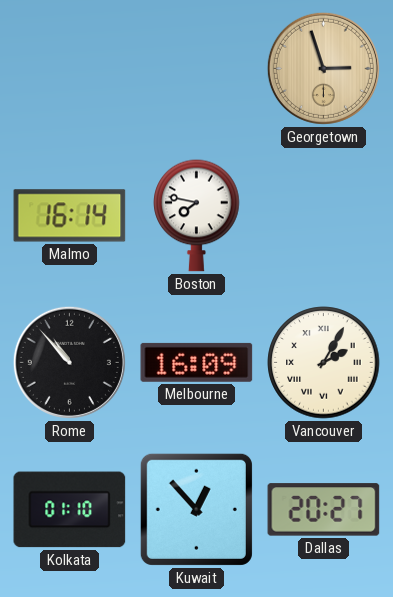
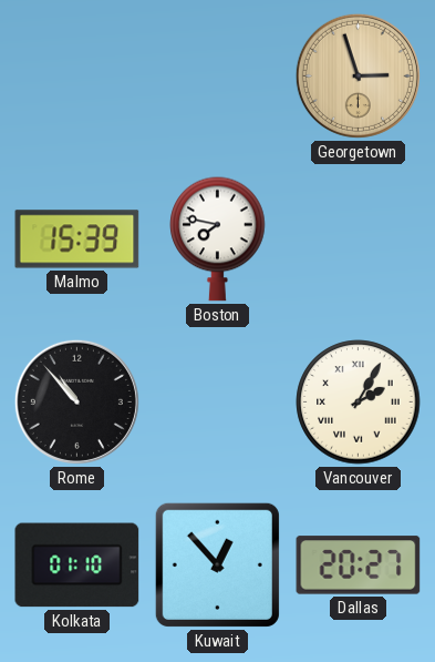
Malmo: 16:14 -> 15:39
Melbourne: 16:09 -> none
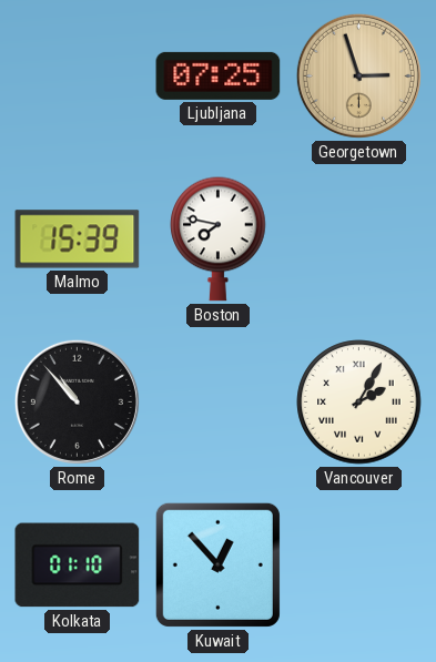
Ljubljana: none -> 07:25
Dallas: 20:27 -> none
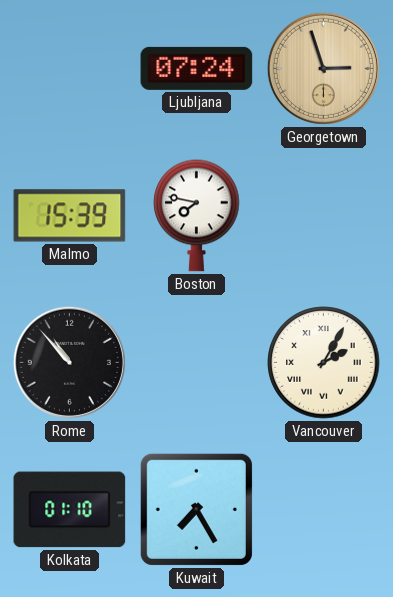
Ljubljana: 07:25 -> 07:24
Kuwait: 12:53 -> 7:25
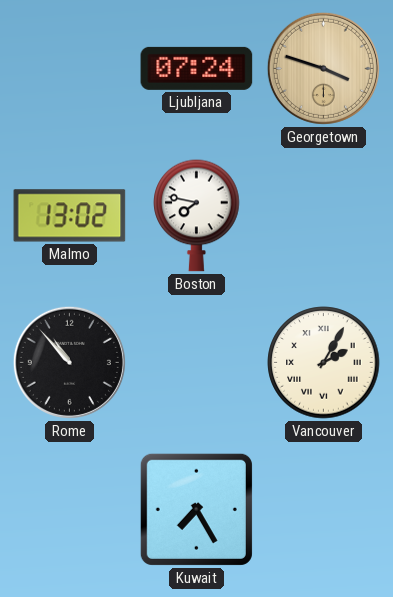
Georgetown: 2:57 -> 3:48
Malmo: 15:39 -> 13:02
Kolkata: 01:10 -> none
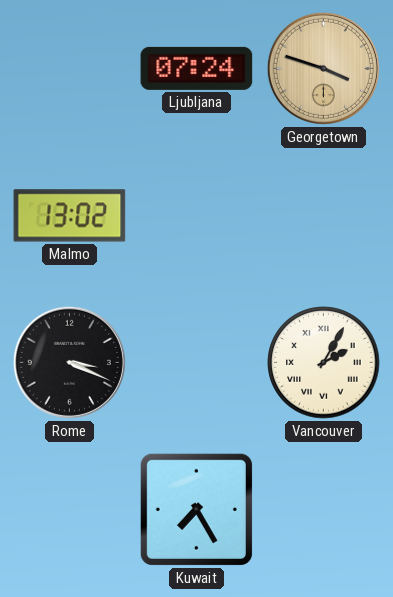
Boston: 7:47 -> none
Rome: 10:53 -> 3:19
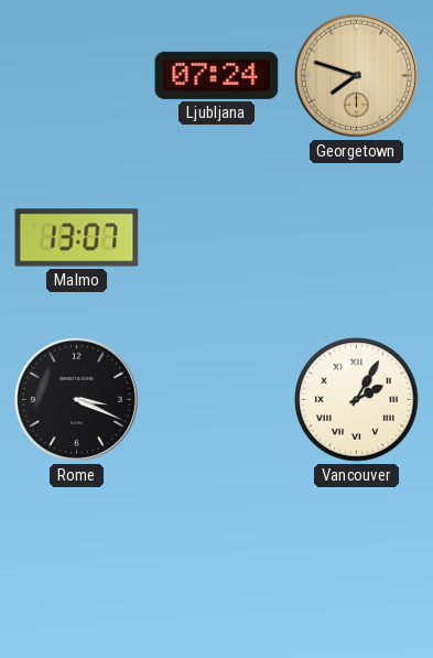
Georgetown: 3:48 -> 7:48
Malmo: 13:02 -> 13:07
Kuwait: 7:25 -> none
